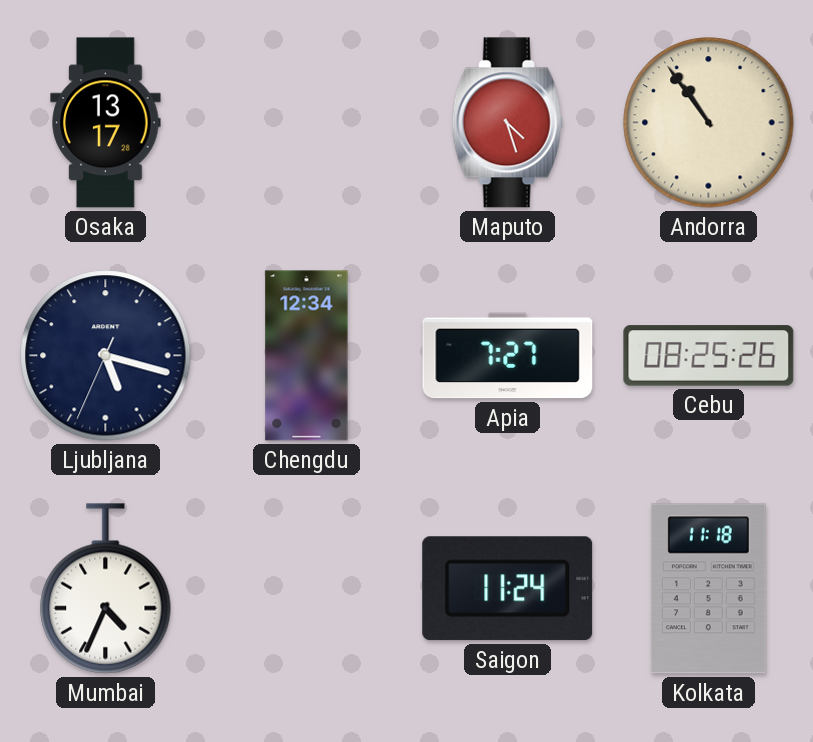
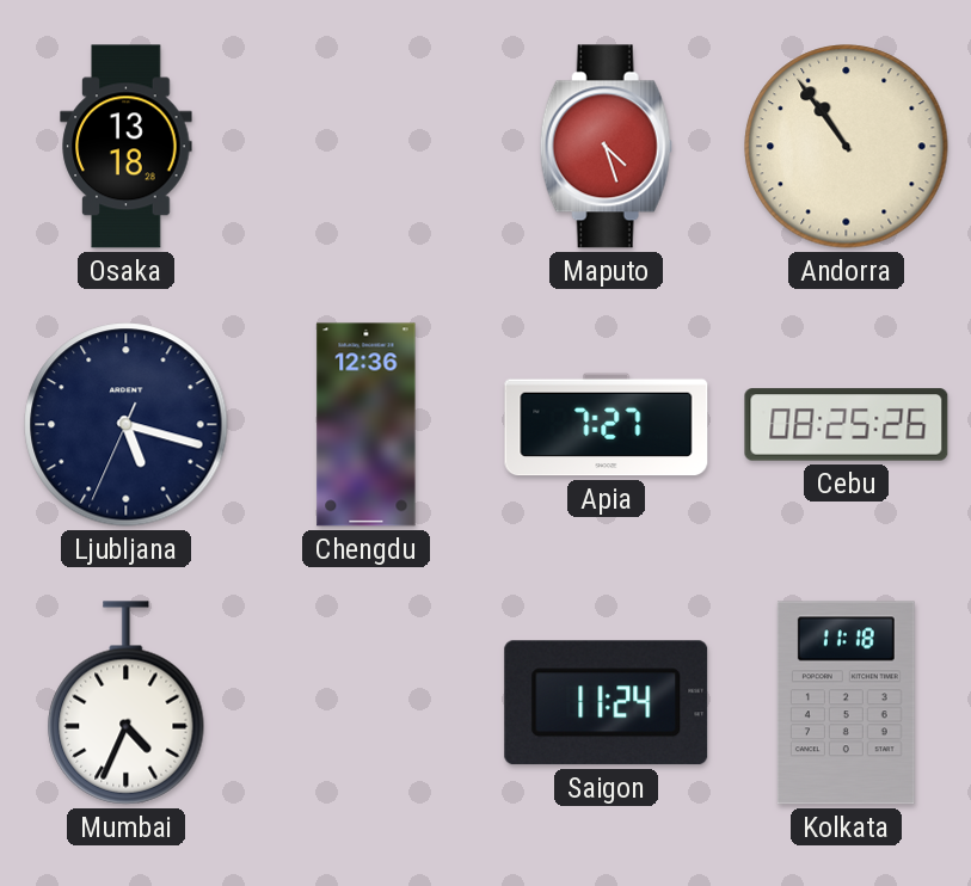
Osaka: 13:17 -> 13:18
Chengdu: 12:34 -> 12:36
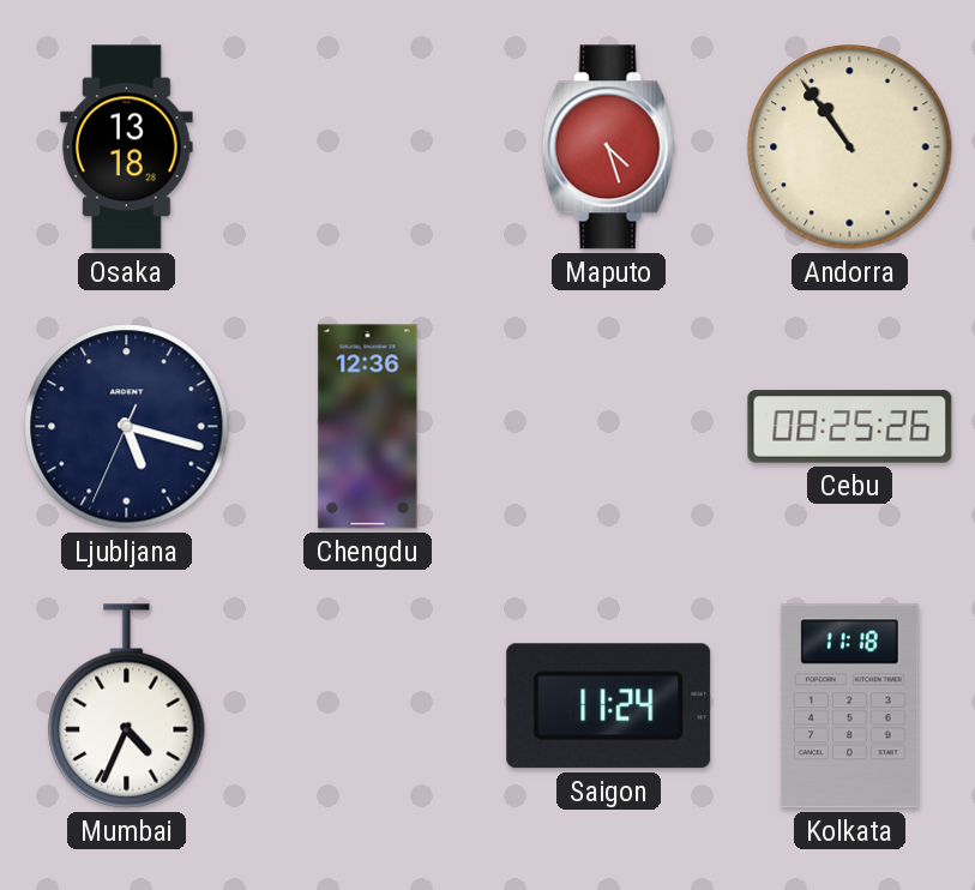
Apia: 7:27 -> none
